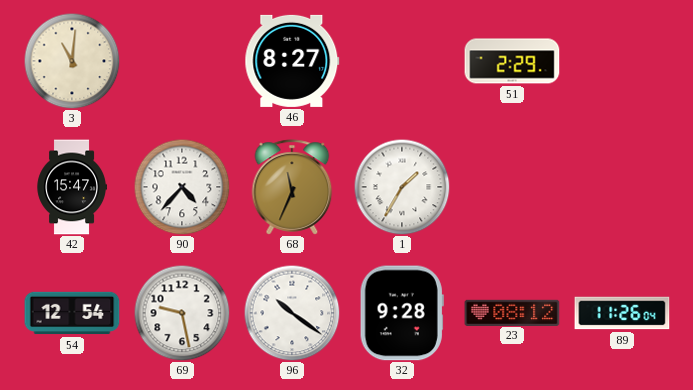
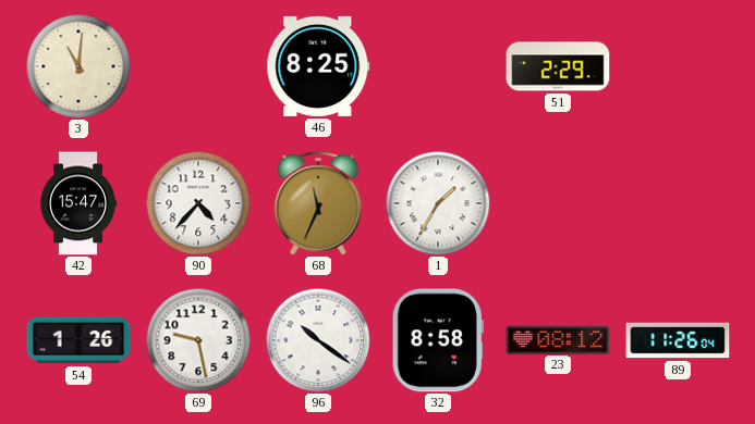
46: 8:27 -> 8:25
54: 12:54 -> 1:26
32: 9:28 -> 8:58
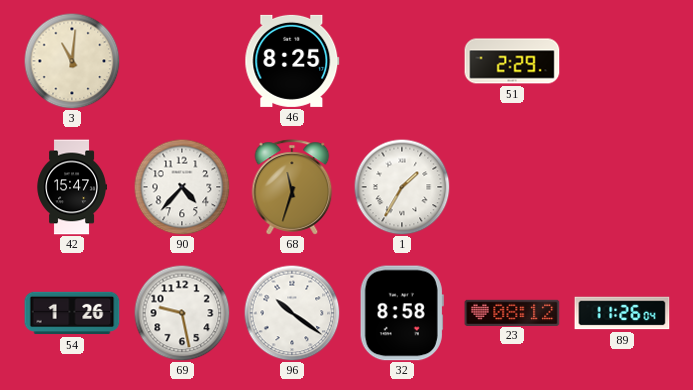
68: 11:34 -> 11:33
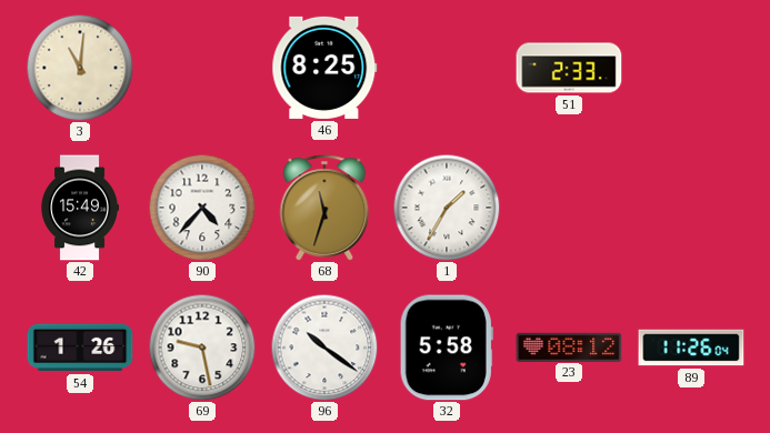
51: 2:29 -> 2:33
42: 15:47 -> 15:49
32: 8:58 -> 5:58
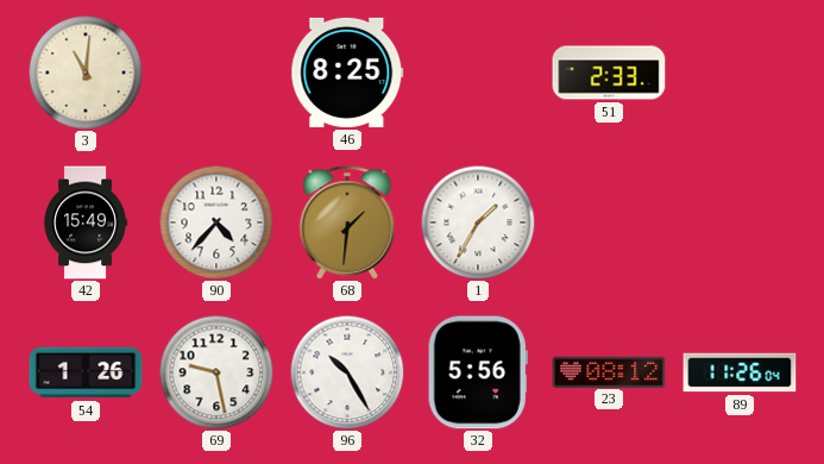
68: 11:33 -> 1:31
96: 10:21 -> 10:25
32: 5:58 -> 5:56
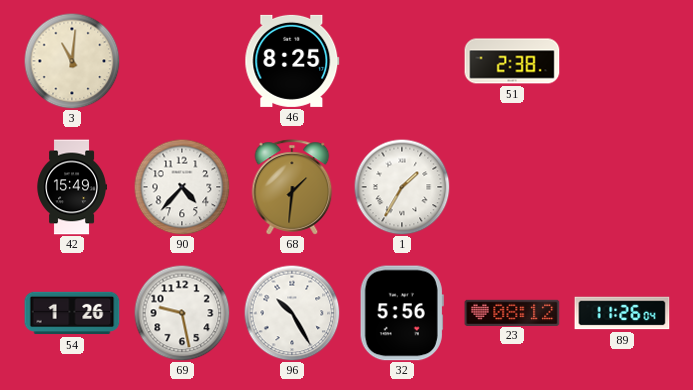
51: 2:33 -> 2:38
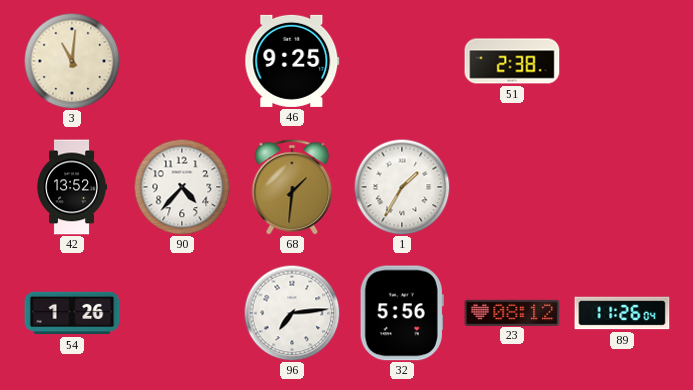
46: 8:25 -> 9:25
42: 15:49 -> 13:52
69: 9:28 -> none
96: 10:25 -> 7:14
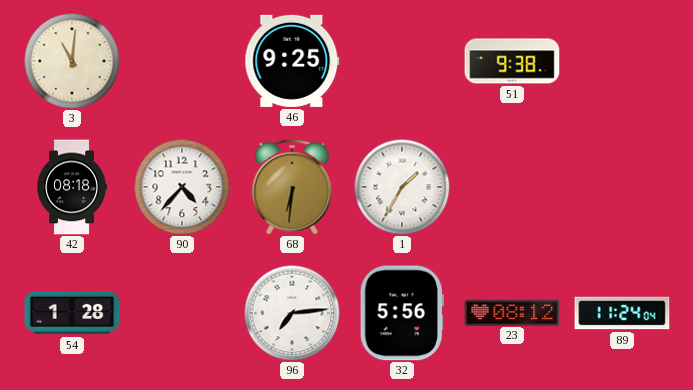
51: 2:38 -> 9:38
42: 13:52 -> 08:18
68: 1:31 -> 6:31
54: 1:26 -> 1:28
89: 11:26 -> 11:24
